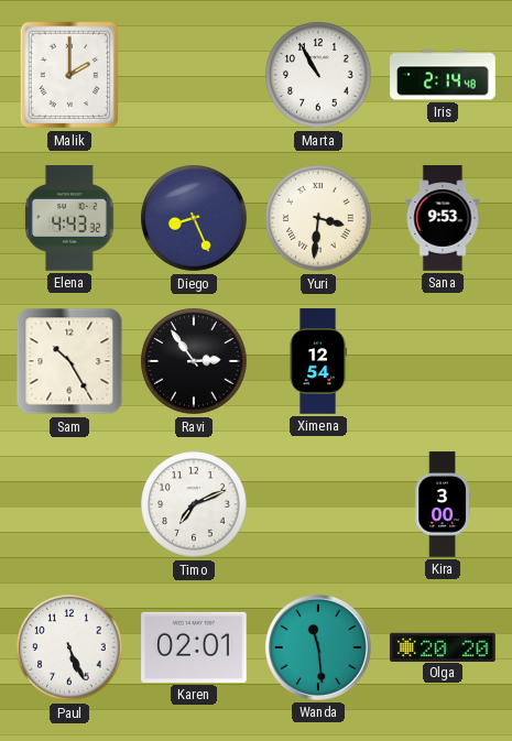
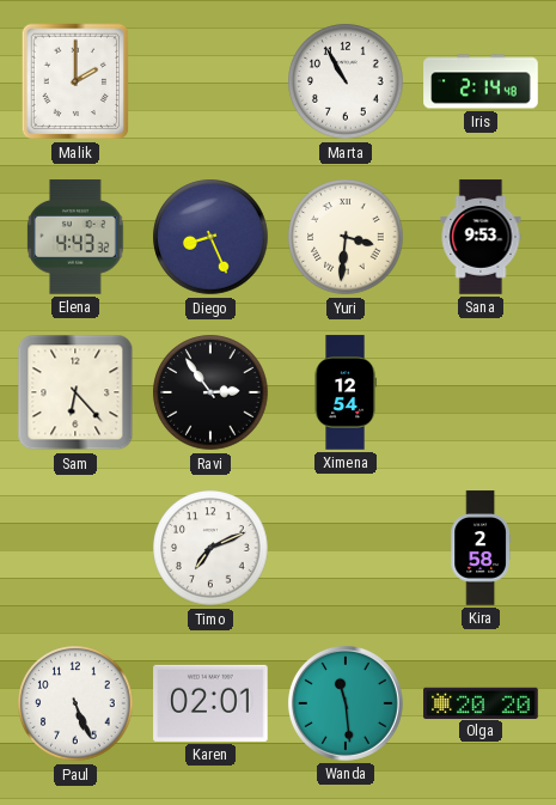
Sam: 10:25 -> 6:23
Kira: 3:00 -> 2:58
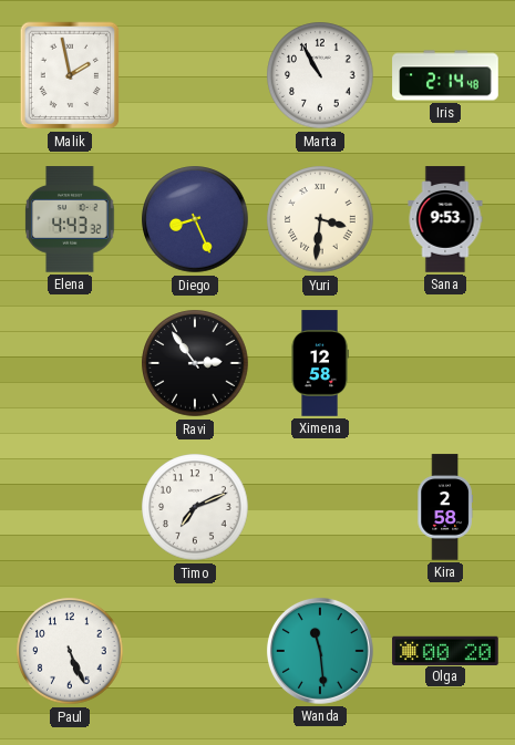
Malik: 2:00 -> 1:58
Sam: 6:23 -> none
Ximena: 12:54 -> 12:58
Karen: 02:01 -> none
Olga: 20:20 -> 00:20
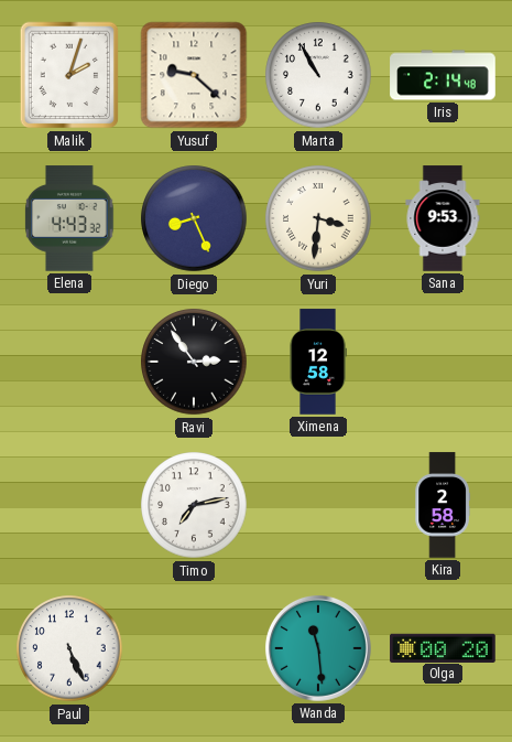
Malik: 1:58 -> 2:03
Yusuf: none -> 9:22
Timo: 7:11 -> 7:13
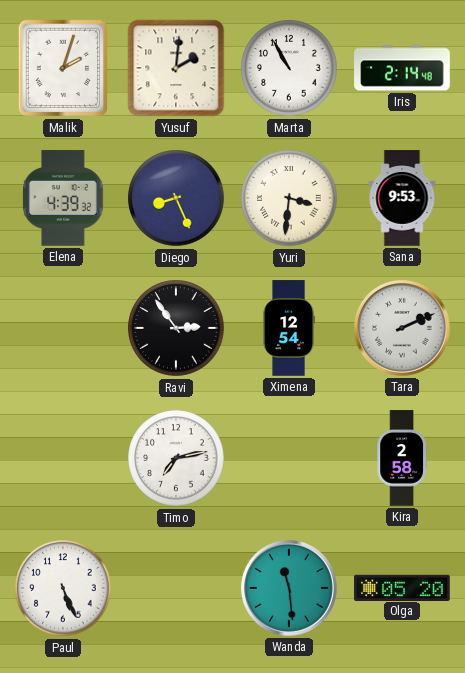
Yusuf: 9:22 -> 2:01
Elena: 4:43 -> 4:39
Ximena: 12:58 -> 12:54
Tara: none -> 2:11
Olga: 00:20 -> 05:20
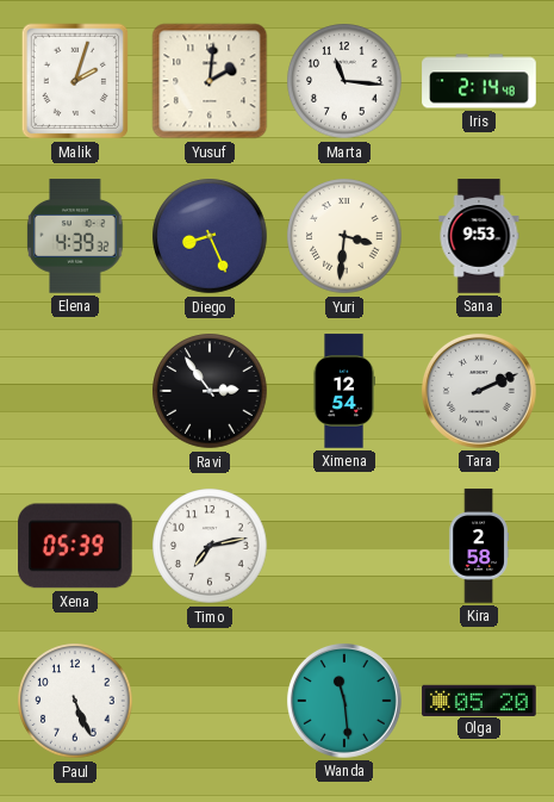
Marta: 10:55 -> 11:16
Xena: none -> 05:39
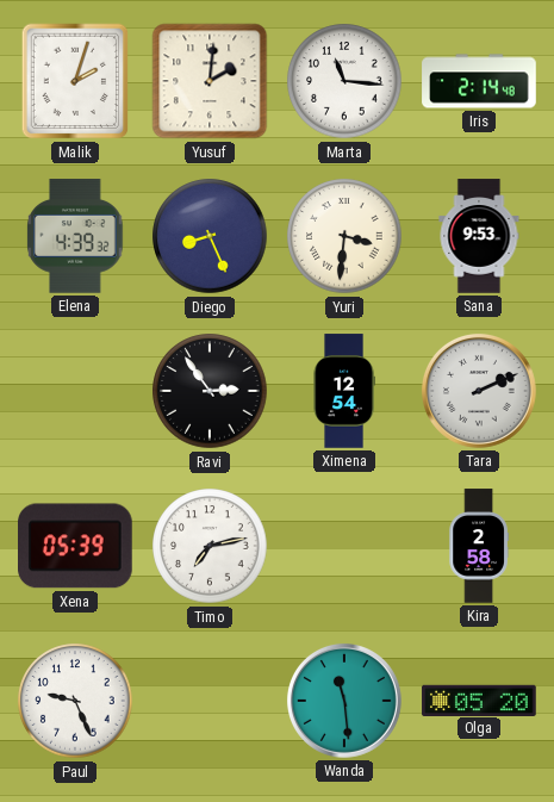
Paul: 5:26 -> 9:26
